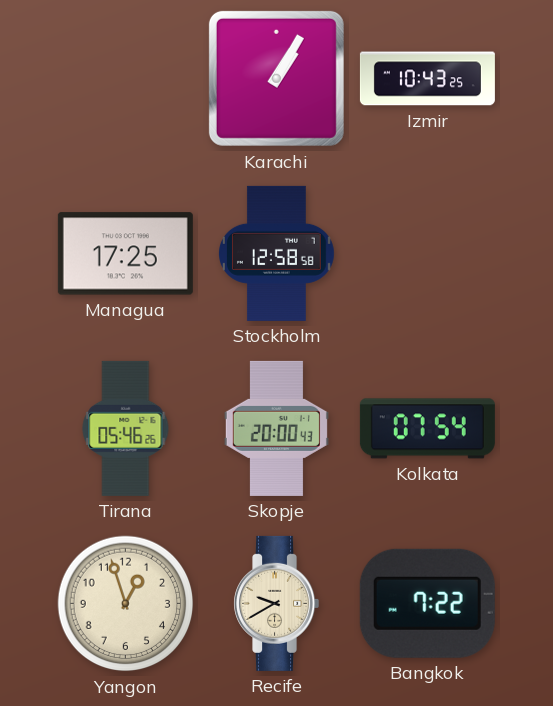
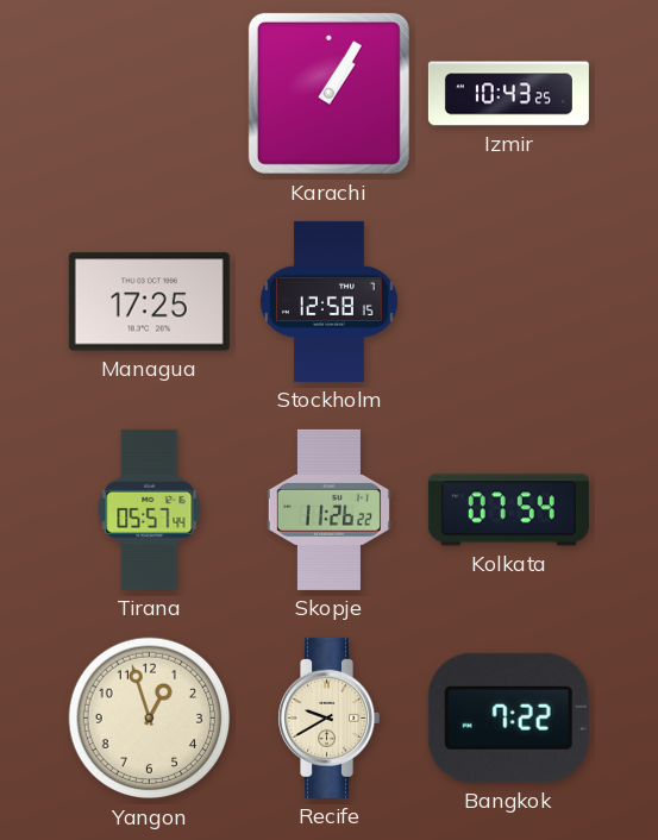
Stockholm: 12:58:58 -> 12:58:15
Tirana: 05:46 -> 05:57
Skopje: 20:00 -> 11:26
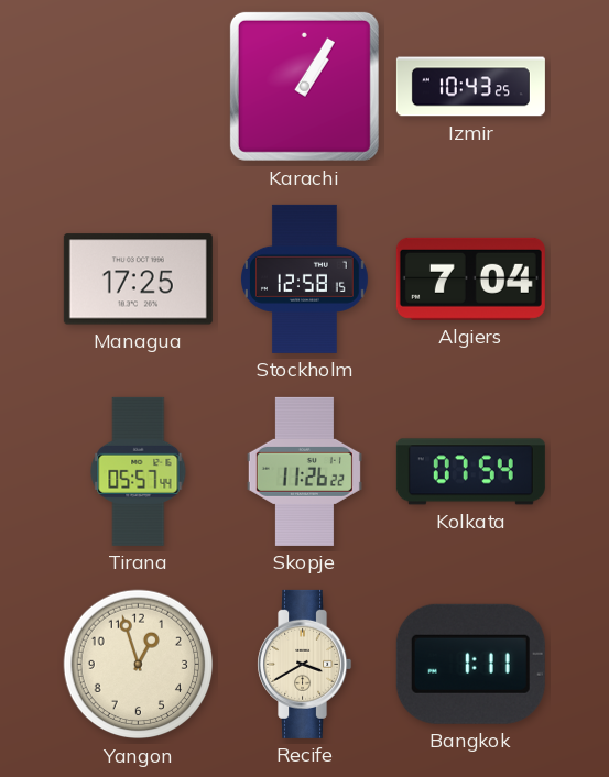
Algiers: none -> 7:04
Recife: 9:40 -> 3:40
Bangkok: 7:22 -> 1:11
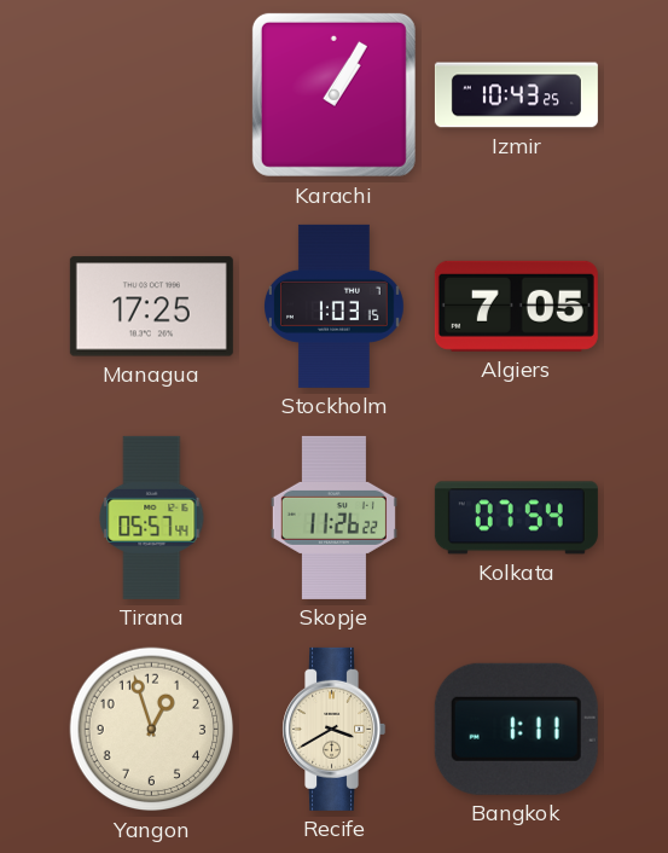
Stockholm: 12:58 -> 1:03
Algiers: 7:04 -> 7:05
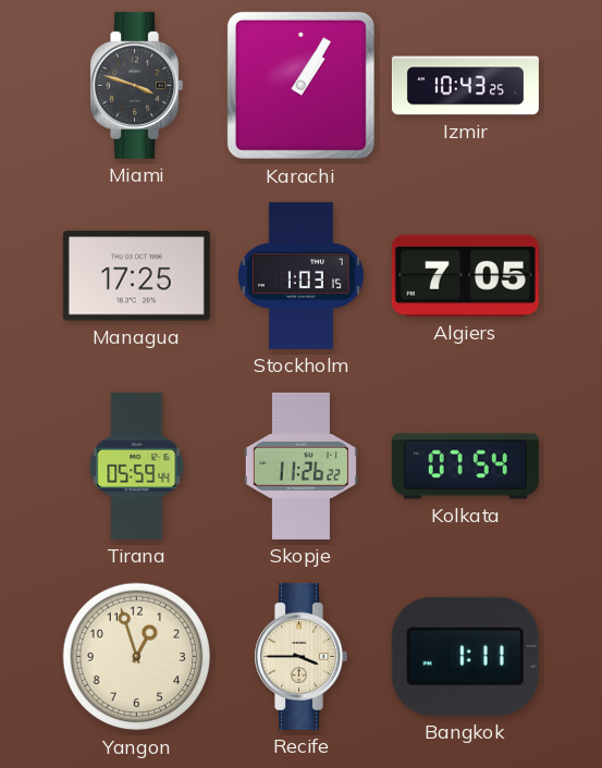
Miami: none -> 3:48
Tirana: 05:57 -> 05:59
Recife: 3:40 -> 3:45
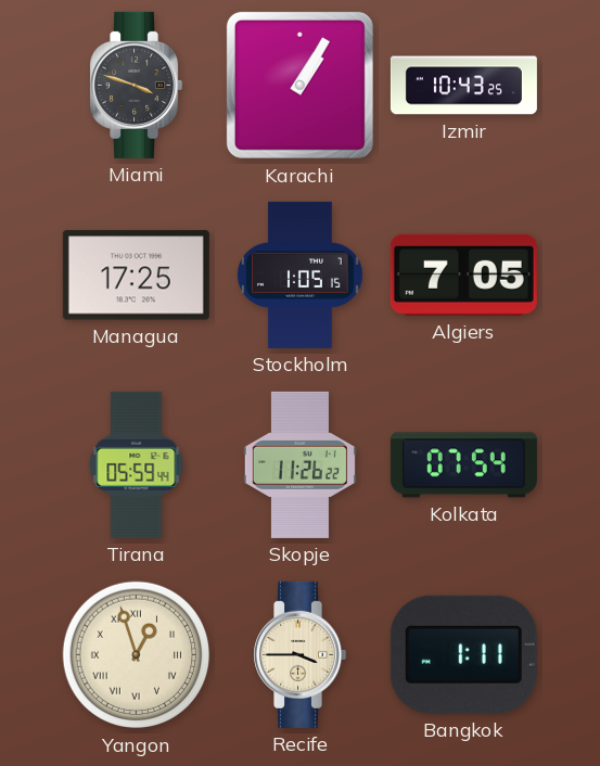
Stockholm: 1:03 -> 1:05
Yangon numerals: Arabic -> Roman
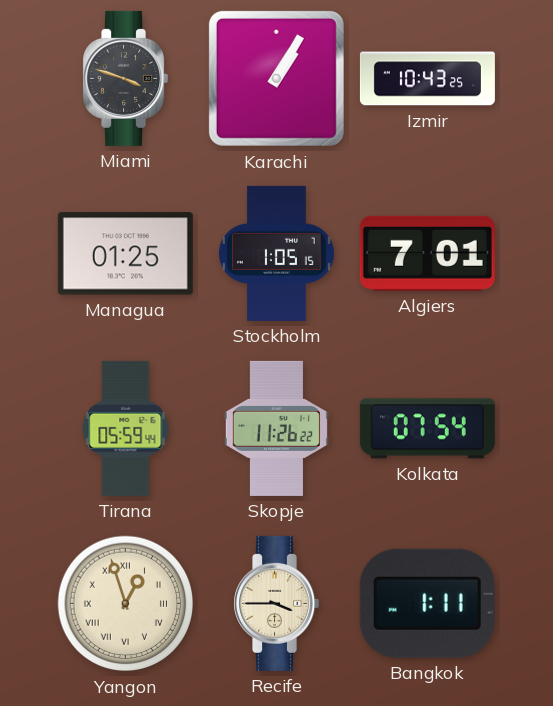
Managua: 17:25 -> 01:25
Algiers: 7:05 -> 7:01
